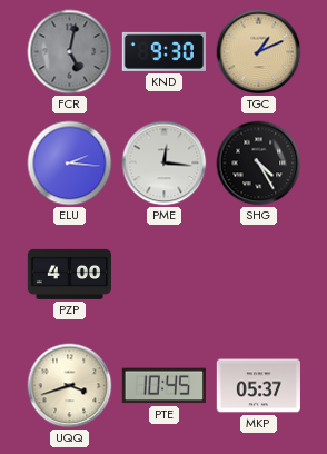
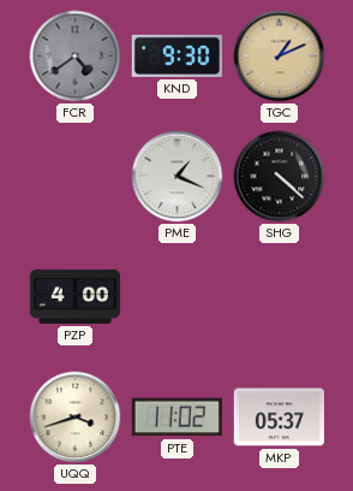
FCR: 5:02 -> 4:39
ELU: 2:16 -> none
PME: 12:16 -> 1:19
SHG: 4:25 -> 4:22
PTE: 10:45 -> 11:02
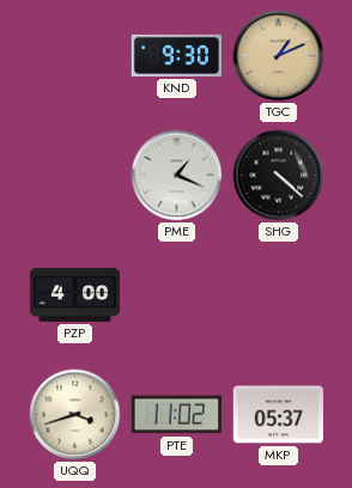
FCR: 4:39 -> none
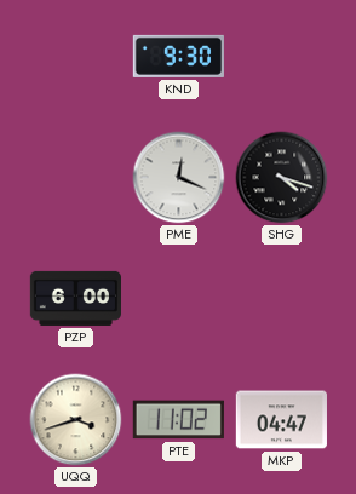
TGC: 1:11 -> none
PME: 1:19 -> 12:19
SHG: 4:22 -> 4:18
PZP: 4:00 -> 6:00
MKP: 05:37 -> 04:47
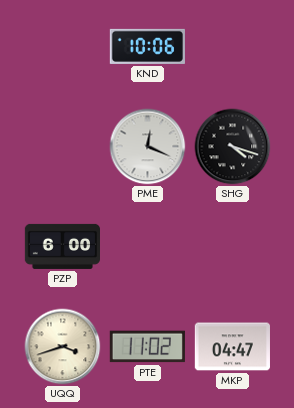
KND: 9:30 -> 10:06
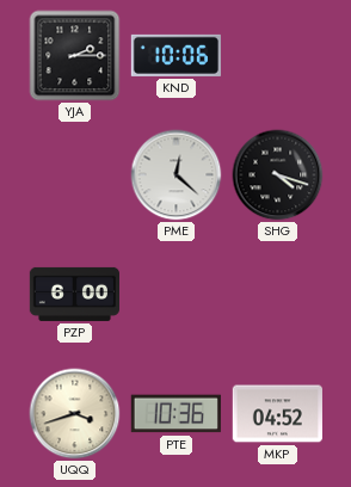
YJA: none -> 2:15
PME: 12:19 -> 12:22
PTE: 11:02 -> 10:36
MKP: 04:47 -> 04:52
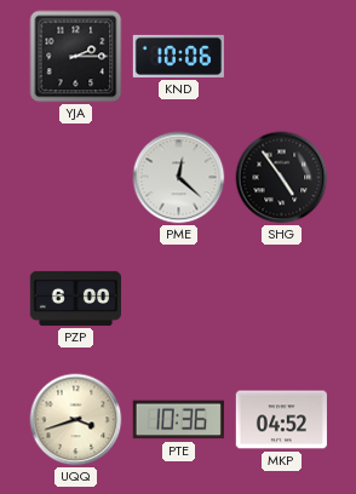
SHG: 4:18 -> 4:54
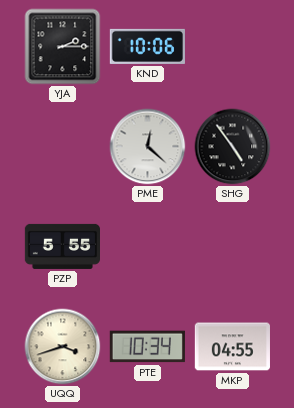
PZP: 6:00 -> 5:55
PTE: 10:36 -> 10:34
MKP: 04:52 -> 04:55
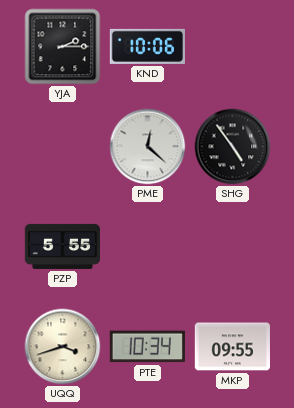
MKP: 04:55 -> 09:55
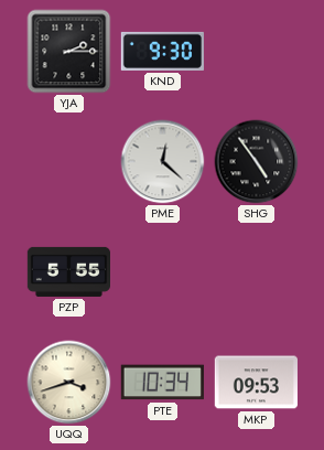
KND: 10:06 -> 9:30
MKP: 09:55 -> 09:53
